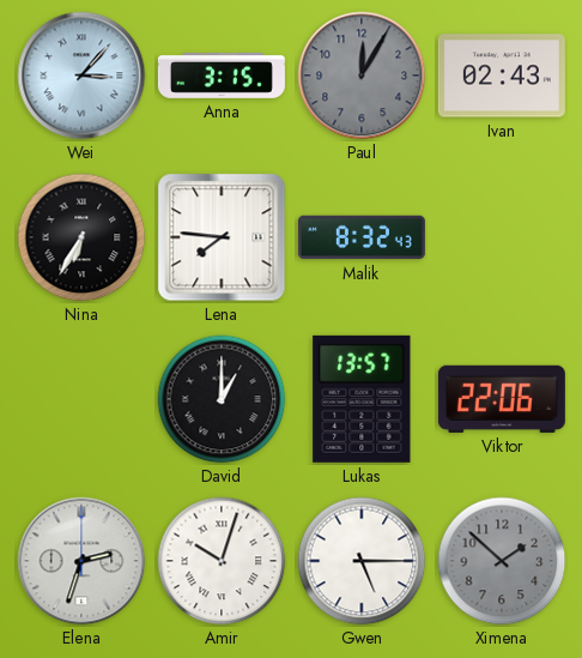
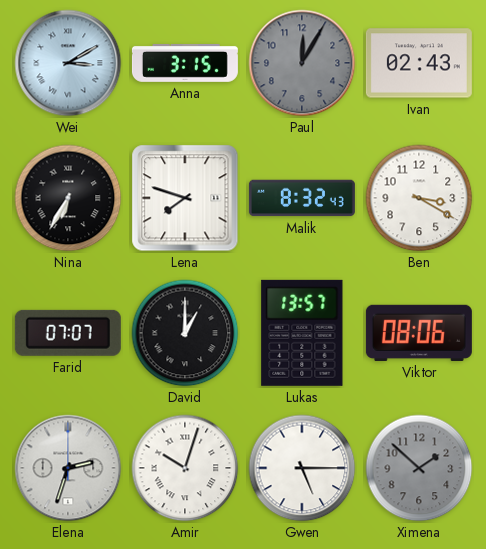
Wei: 3:07 -> 3:10
Lena: 7:46 -> 7:48
Ben: none -> 3:20
Farid: none -> 07:07
Viktor: 22:06 -> 08:06
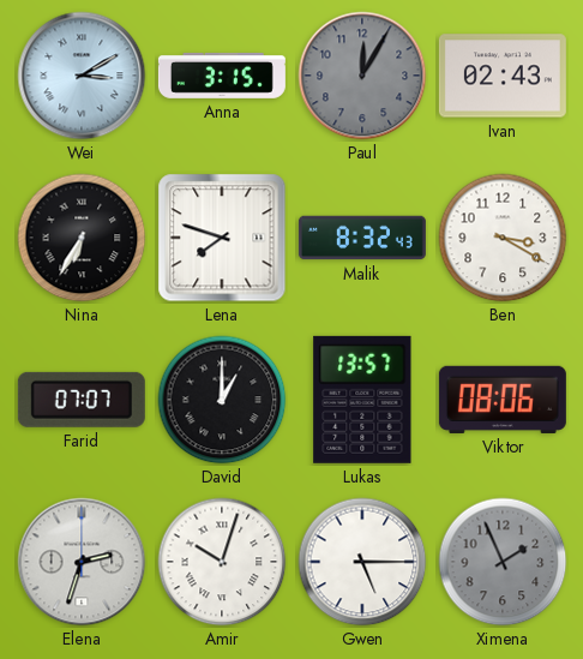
Ximena: 1:52 -> 1:56
